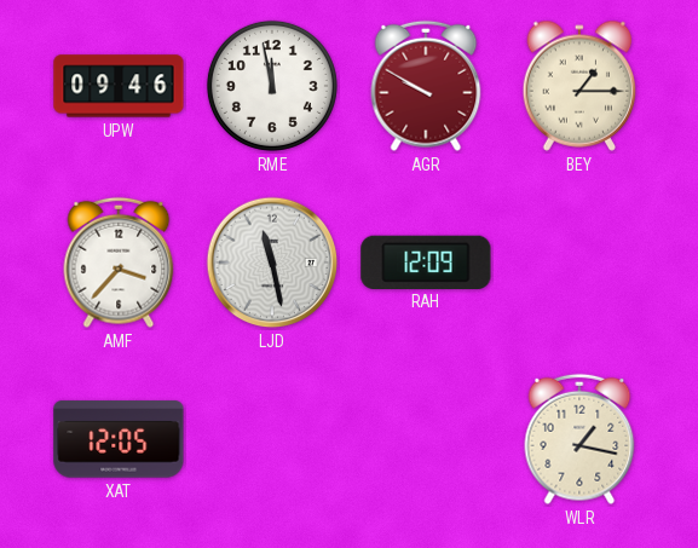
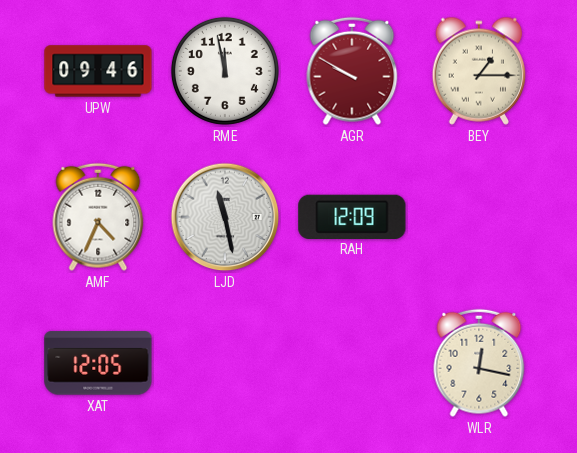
AMF: 3:37 -> 4:34
WLR: 1:17 -> 12:17
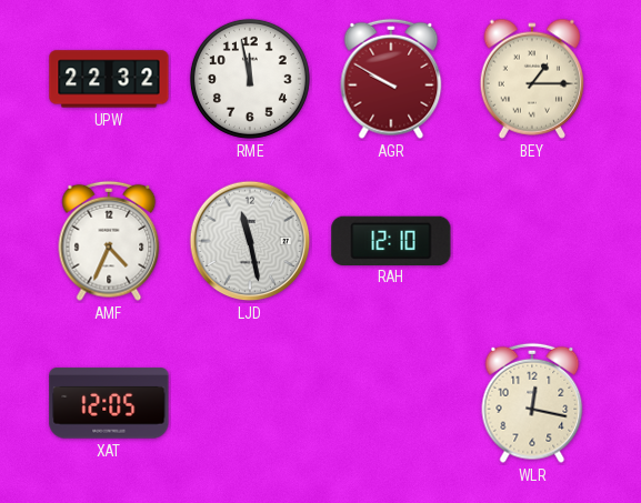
UPW: 09:46 -> 22:32
RAH: 12:09 -> 12:10
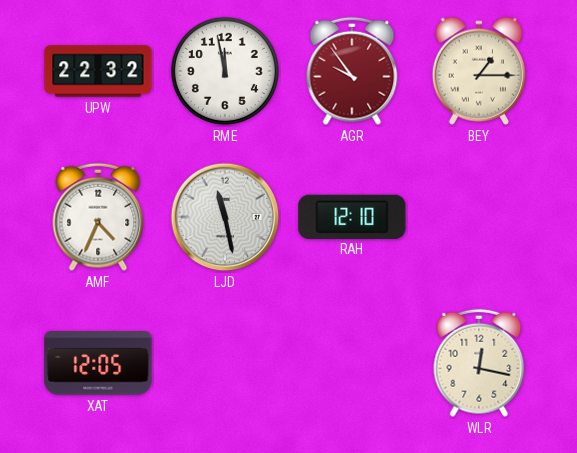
AGR: 9:50 -> 9:54
